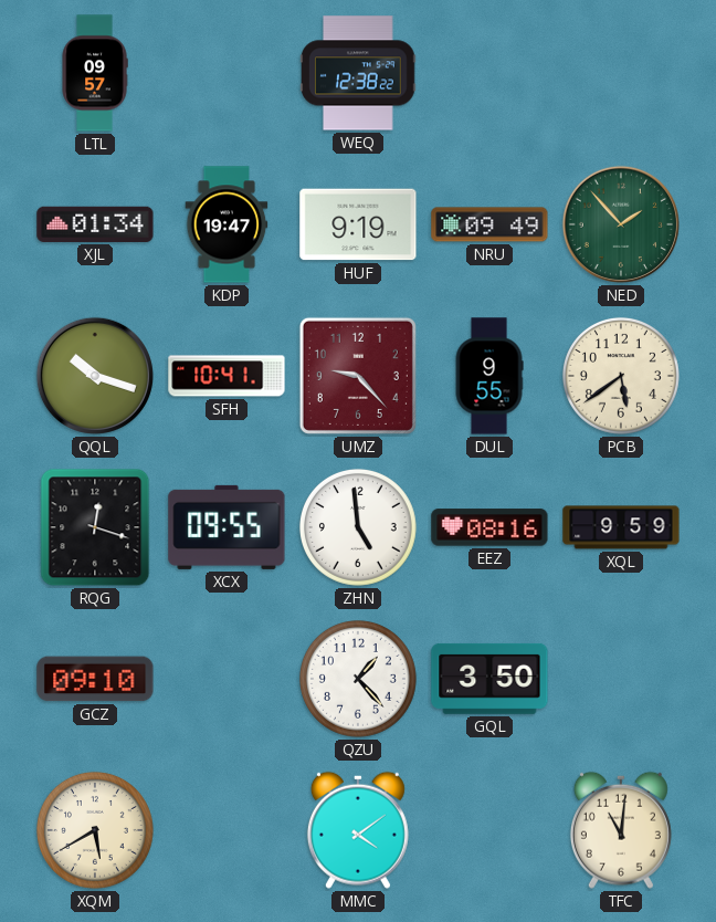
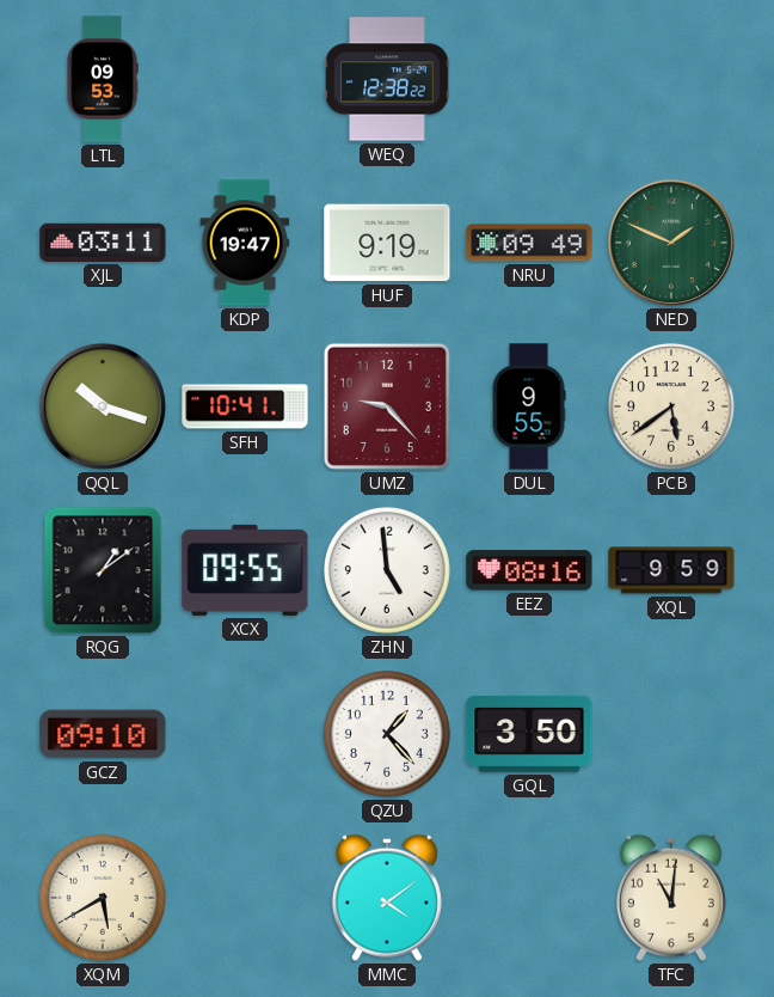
LTL: 09:57 -> 09:53
XJL: 01:34 -> 03:11
NED: 1:53 -> 1:49
RQG: 12:18 -> 1:09
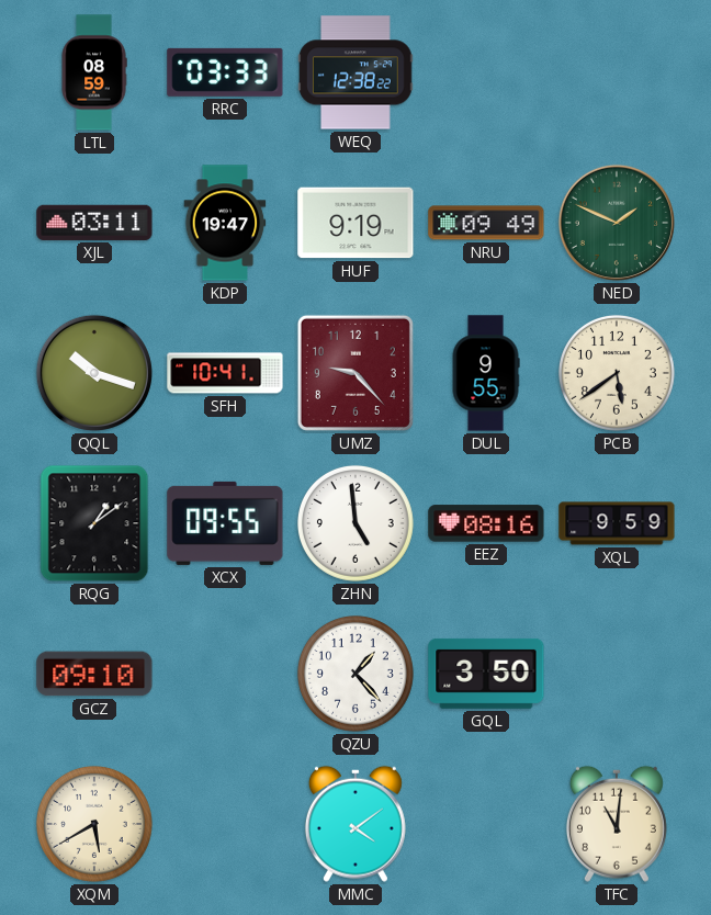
LTL: 09:53 -> 08:59
RRC: none -> 03:33
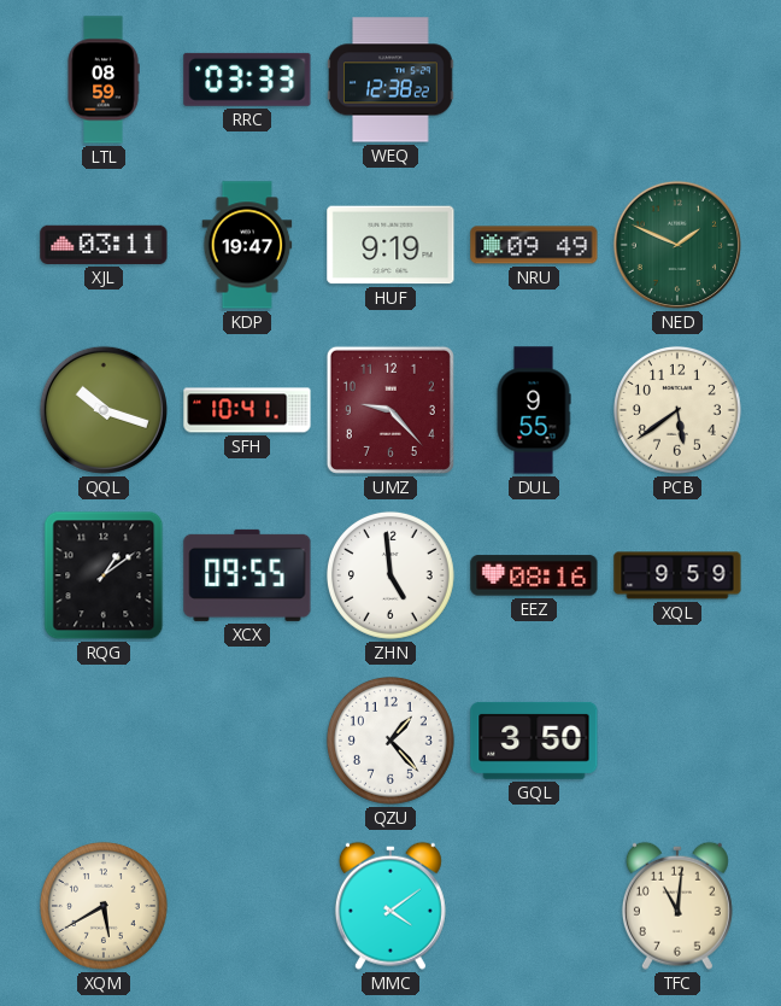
GCZ: 09:10 -> none
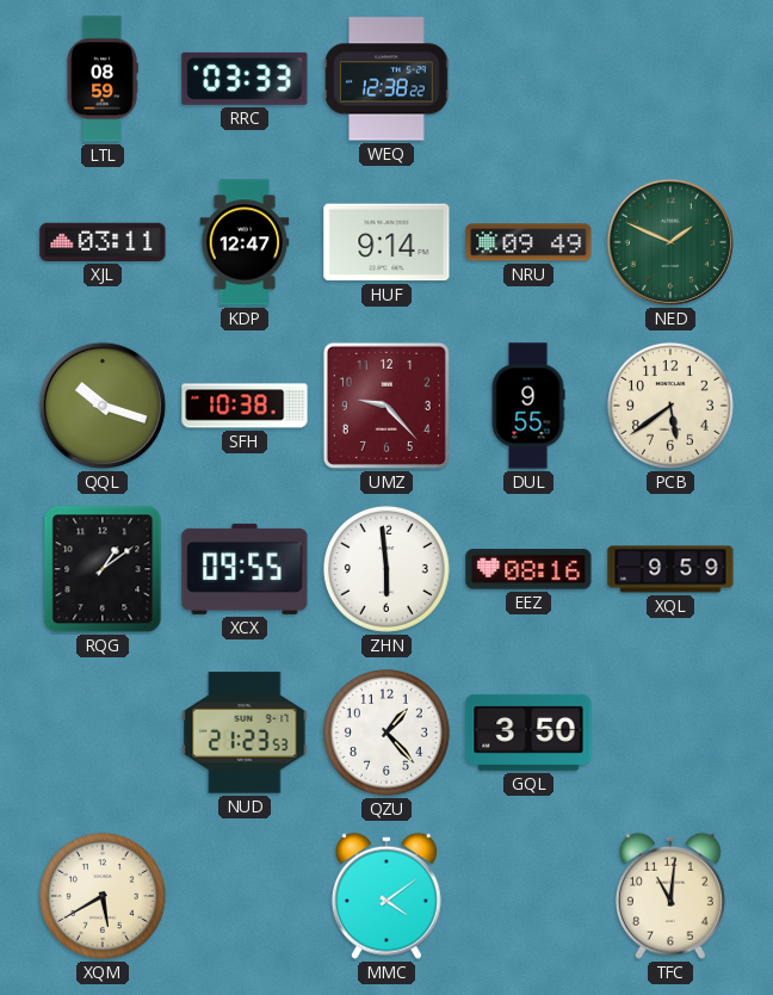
KDP: 19:47 -> 12:47
HUF: 9:19 -> 9:14
SFH: 10:41 -> 10:38
ZHN: 4:59 -> 5:59
NUD: none -> 21:23
